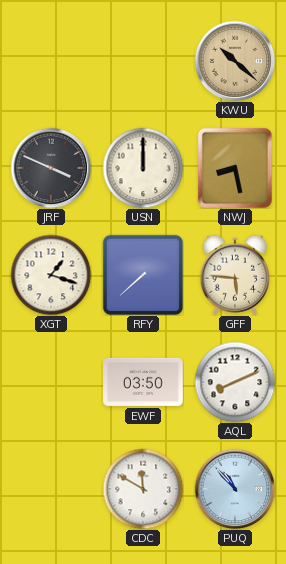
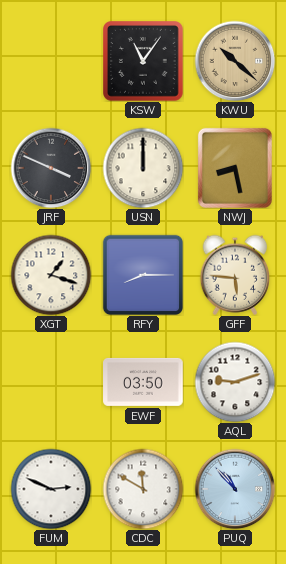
KSW: none -> 11:06
RFY: 7:38 -> 8:15
AQL: 8:11 -> 9:12
FUM: none -> 2:49
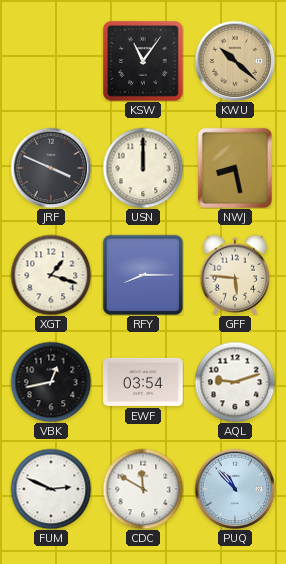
VBK: none -> 12:43
EWF: 03:50 -> 03:54
